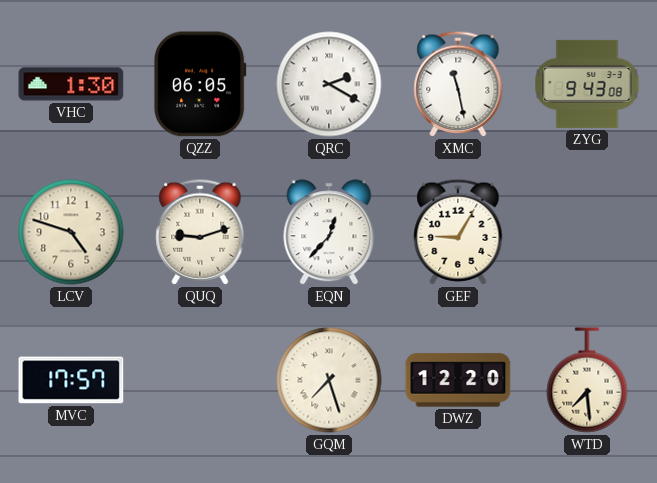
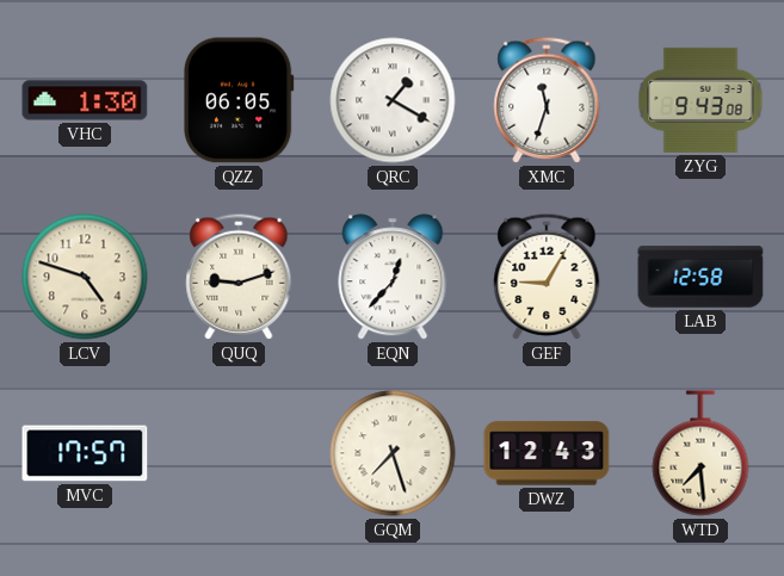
QRC: 2:20 -> 1:20
XMC: 11:28 -> 11:33
LAB: none -> 12:58
DWZ: 12:20 -> 12:43
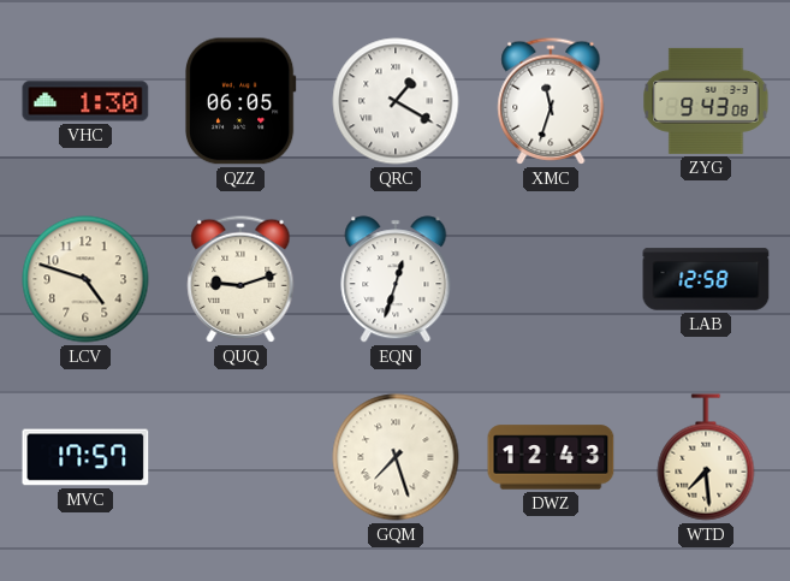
EQN: 12:37 -> 12:33
GEF: 9:05 -> none
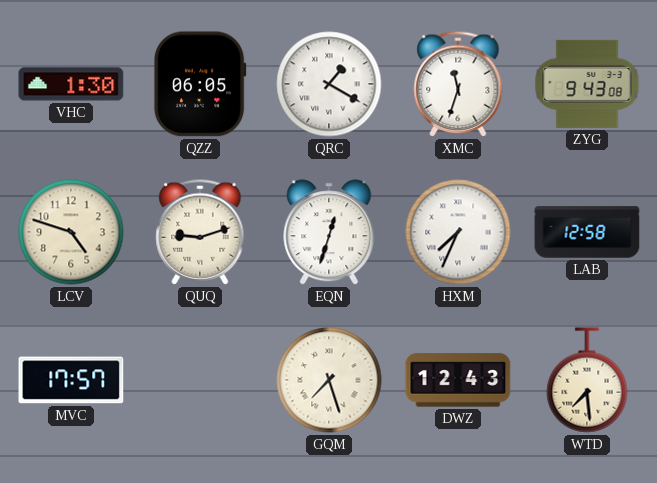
HXM: none -> 7:34
